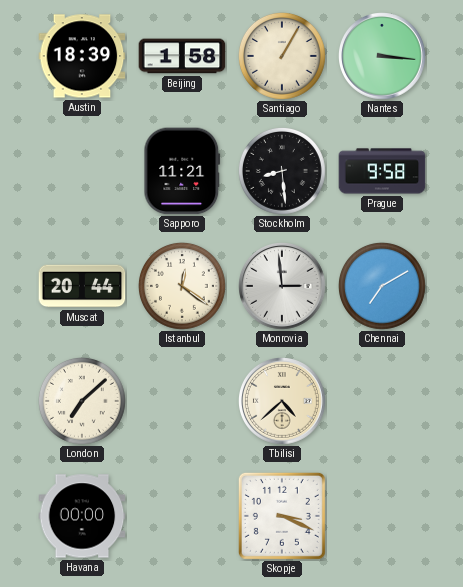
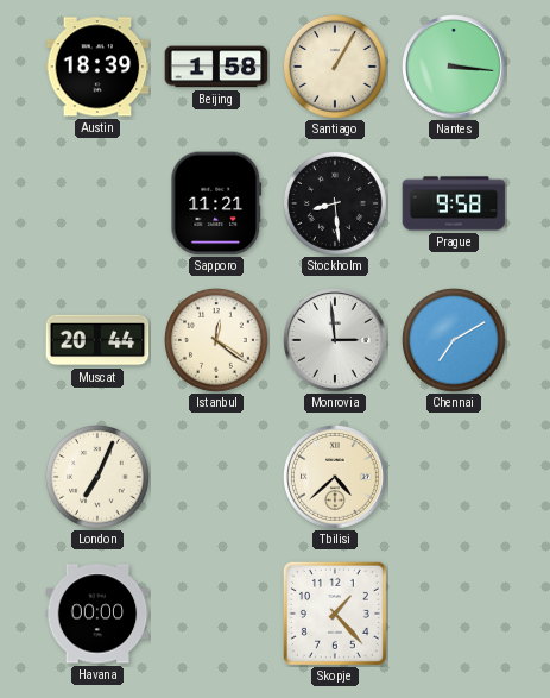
London: 7:08 -> 7:04
Skopje: 3:19 -> 1:23
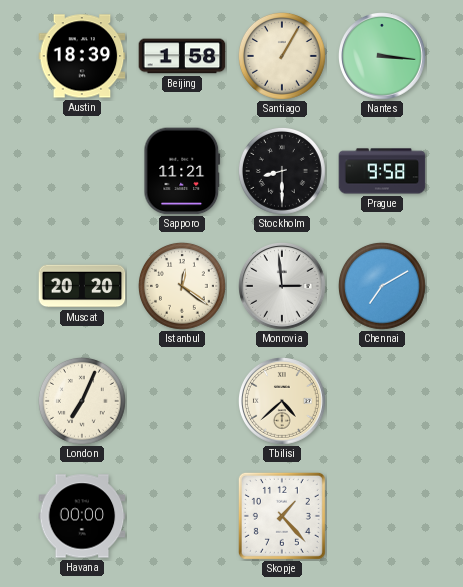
Stockholm: 8:29 -> 8:30
Muscat: 20:44 -> 20:20
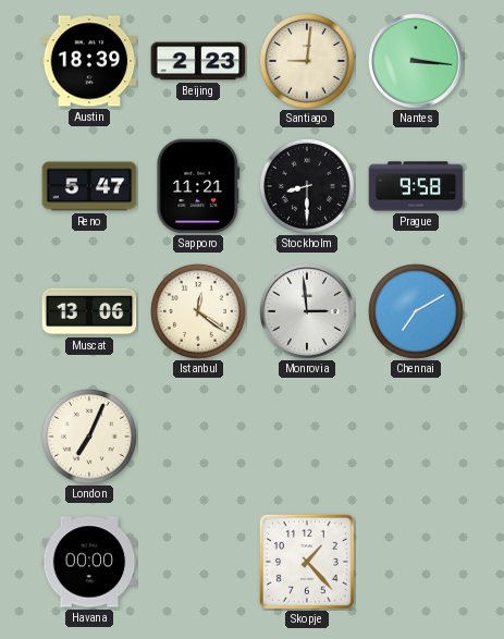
Beijing: 1:58 -> 2:23
Santiago: 1:05 -> 9:01
Reno: none -> 5:47
Muscat: 20:20 -> 13:06
Tbilisi: 4:38 -> none
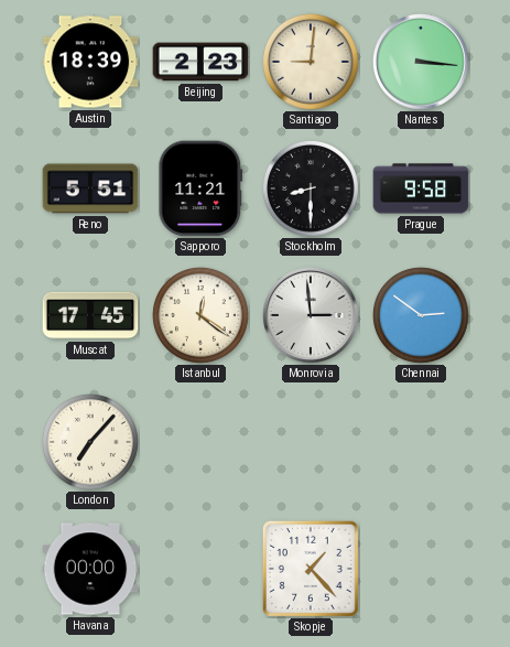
Reno: 5:47 -> 5:51
Muscat: 13:06 -> 17:45
Chennai: 7:10 -> 2:51
London: 7:04 -> 7:07
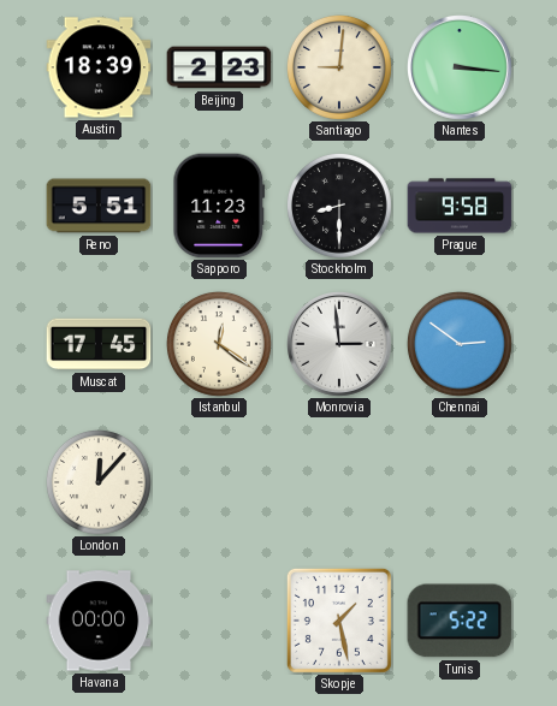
Sapporo: 11:21 -> 11:23
London: 7:07 -> 12:07
Skopje: 1:23 -> 1:28
Tunis: none -> 5:22
